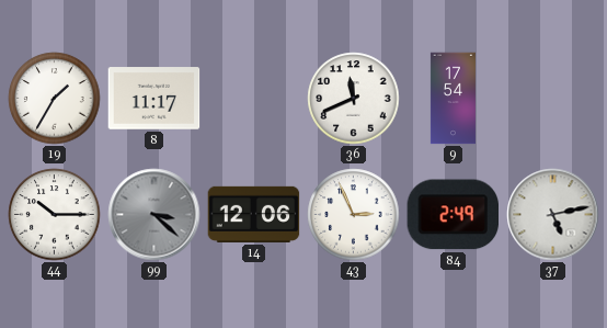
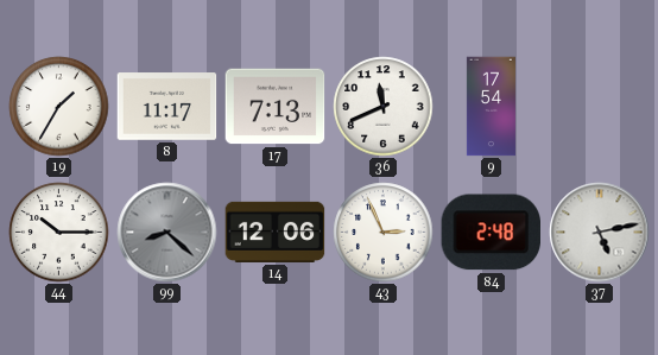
17: none -> 7:13
99: 3:22 -> 8:22
84: 2:49 -> 2:48
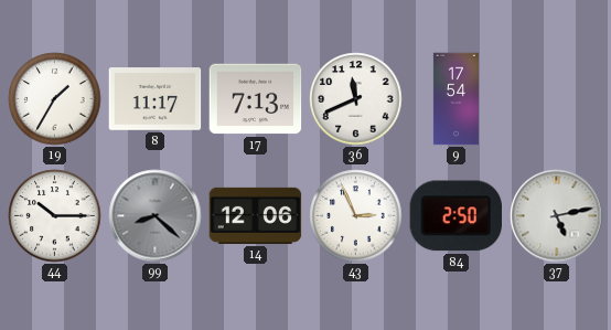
84: 2:48 -> 2:50
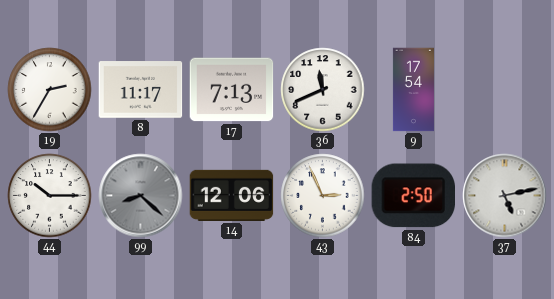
19: 1:35 -> 2:35
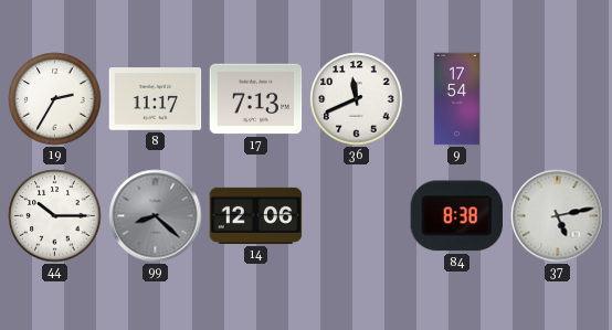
43: 2:56 -> none
84: 2:50 -> 8:38
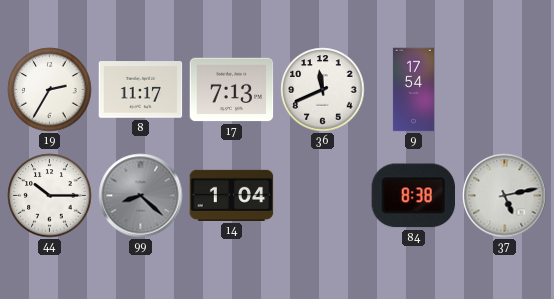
14: 12:06 -> 1:04
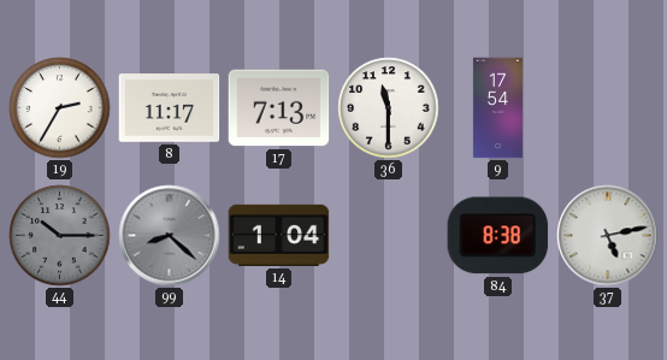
36: 11:41 -> 11:30
44 dial: white -> grey
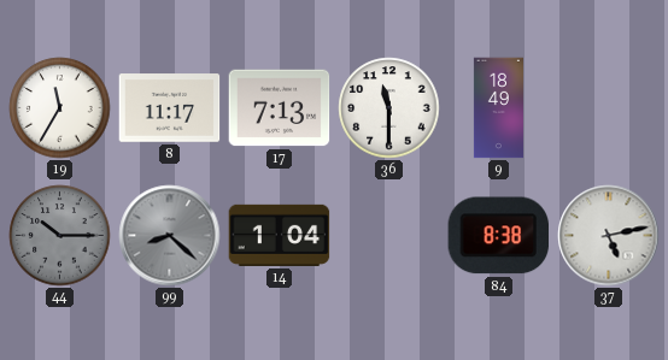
19: 2:35 -> 11:35
9: 17:54 -> 18:49
